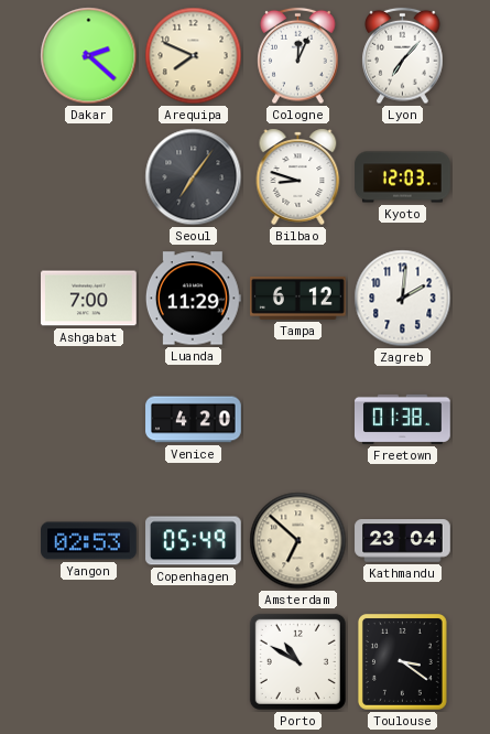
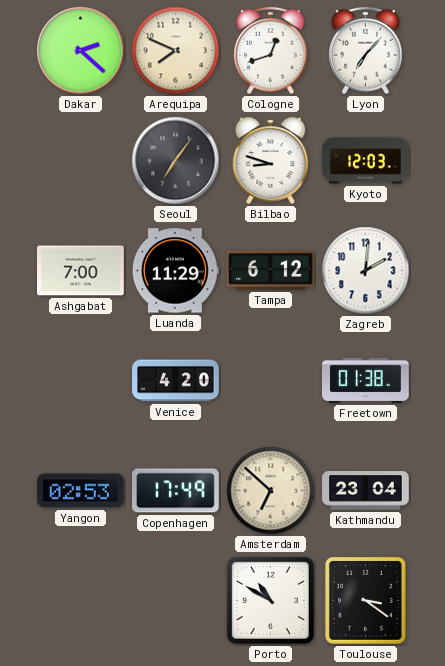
Cologne: 12:04 -> 12:42
Copenhagen: 05:49 -> 17:49
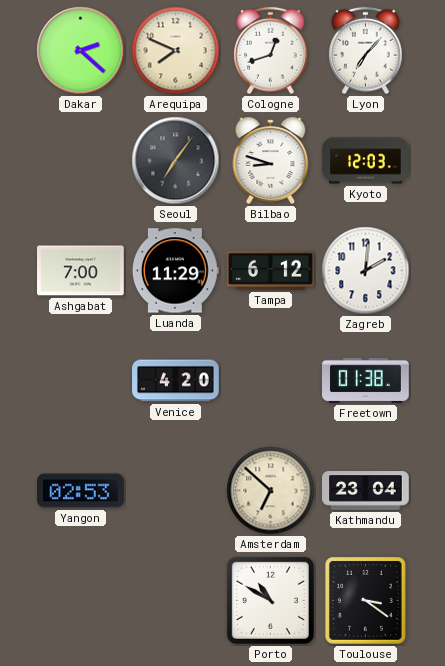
Copenhagen: 17:49 -> none
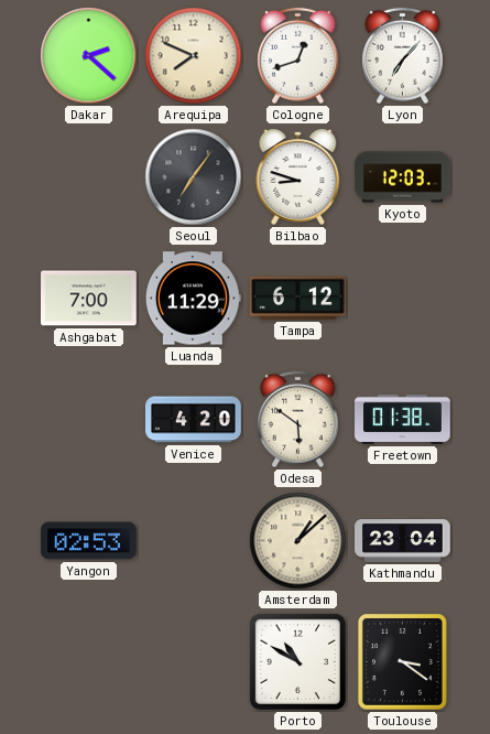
Zagreb: 2:01 -> none
Odesa: none -> 5:51
Amsterdam: 6:52 -> 1:08
